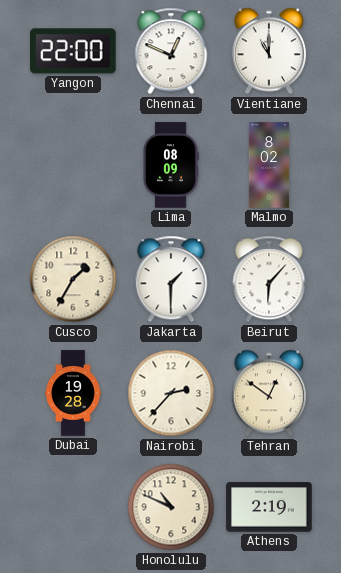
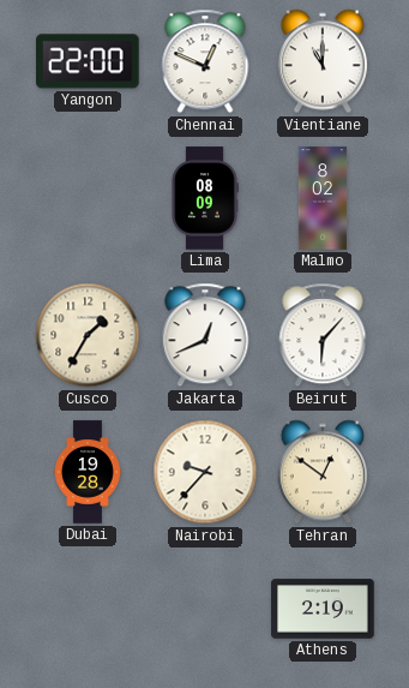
Jakarta: 1:30 -> 12:41
Nairobi: 2:37 -> 9:37
Honolulu: 10:49 -> none
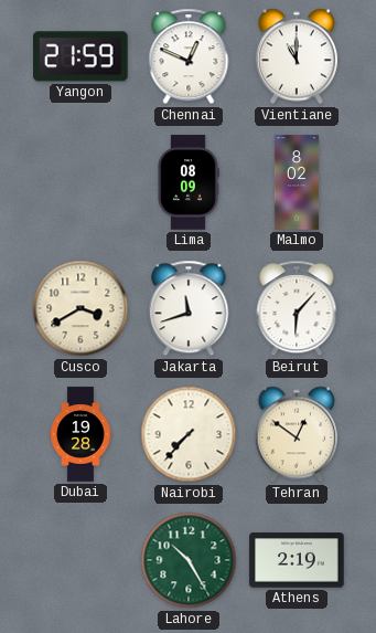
Yangon: 22:00 -> 21:59
Cusco: 1:35 -> 3:40
Jakarta: 12:41 -> 11:42
Nairobi: 9:37 -> 7:37
Lahore: none -> 10:25
